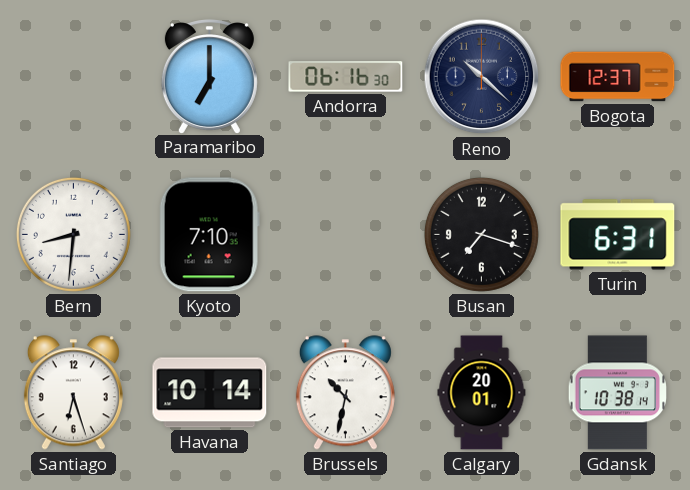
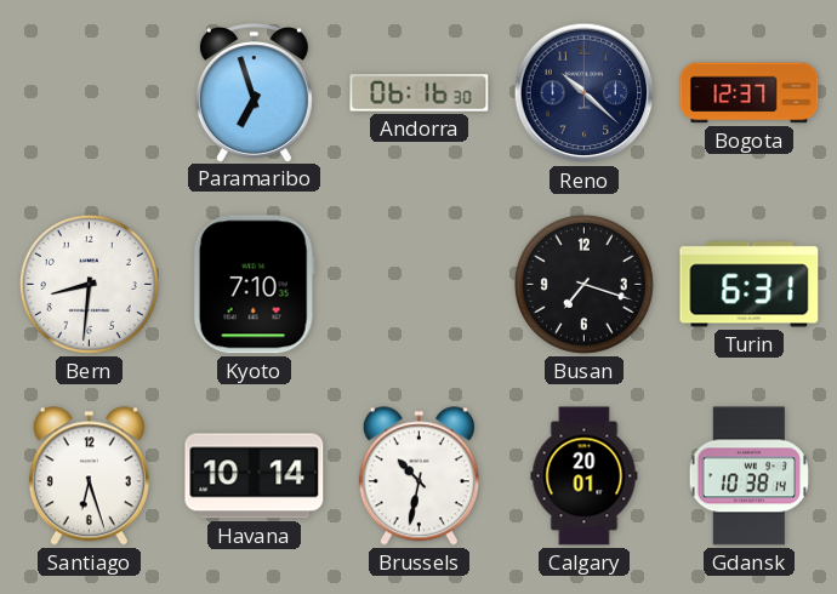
Paramaribo: 7:00 -> 6:57
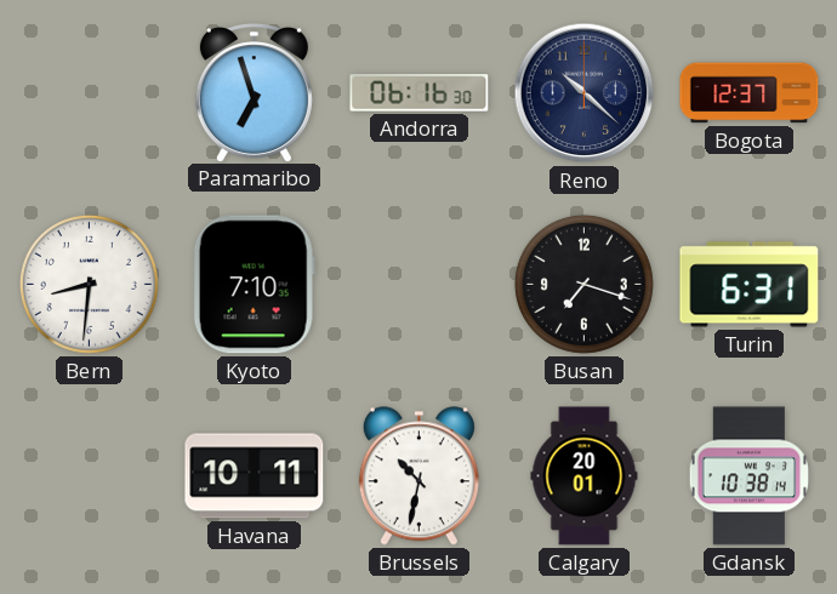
Santiago: 6:27 -> none
Havana: 10:14 -> 10:11
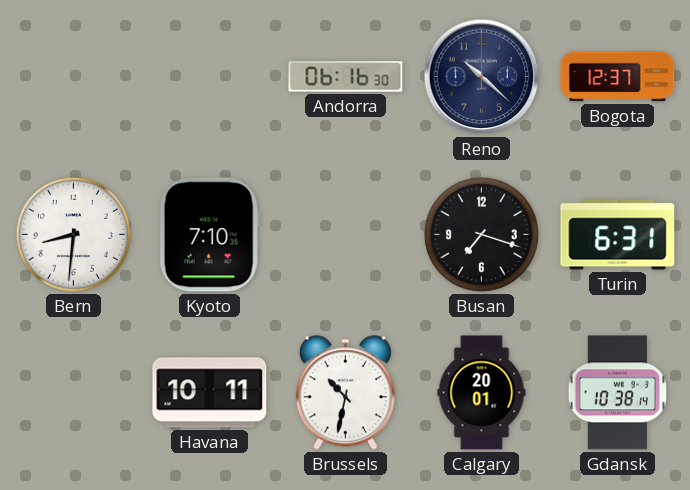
Paramaribo: 6:57 -> none
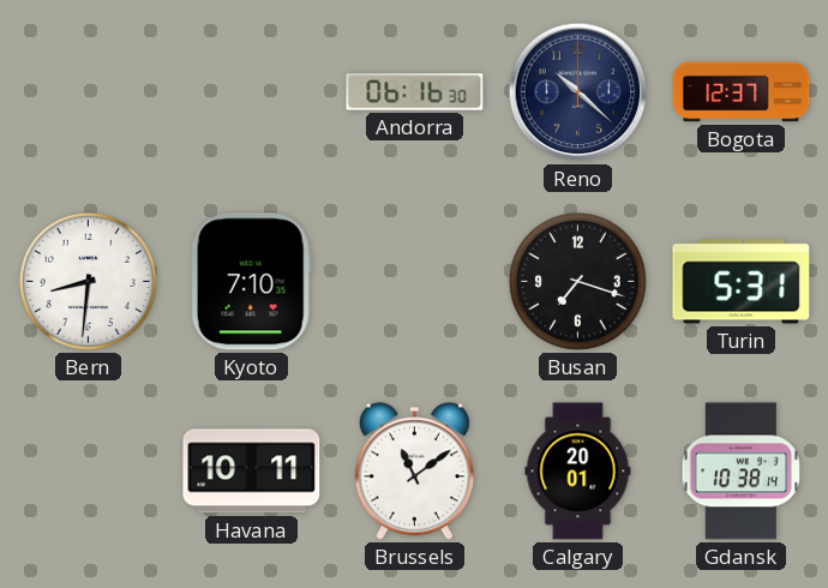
Turin: 6:31 -> 5:31
Brussels: 10:32 -> 11:09
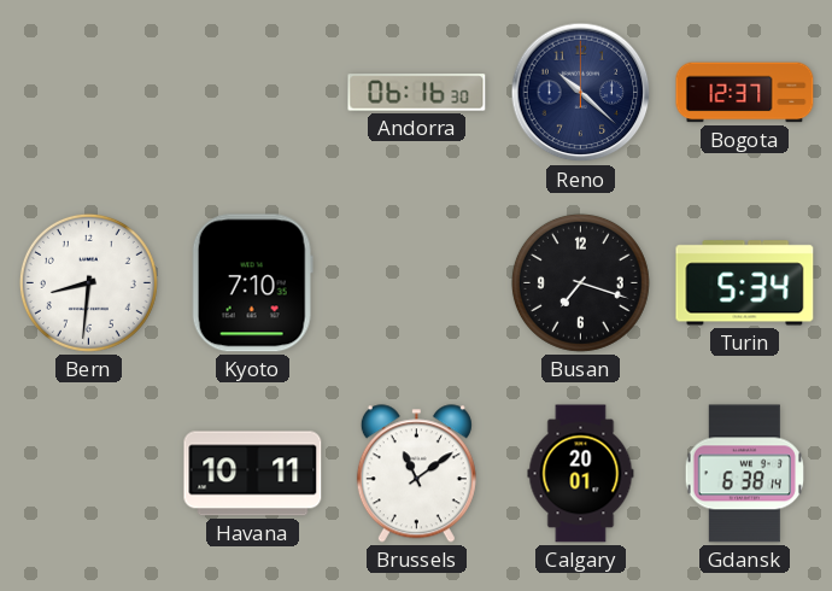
Turin: 5:31 -> 5:34
Gdansk: 10:38 -> 6:38
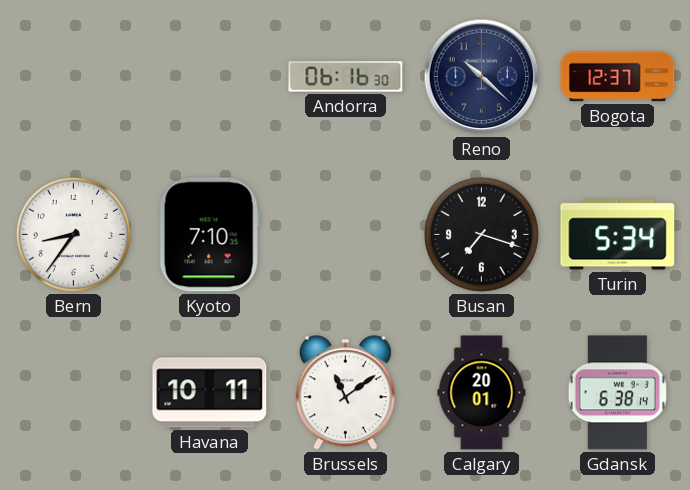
Bern: 8:31 -> 8:36
